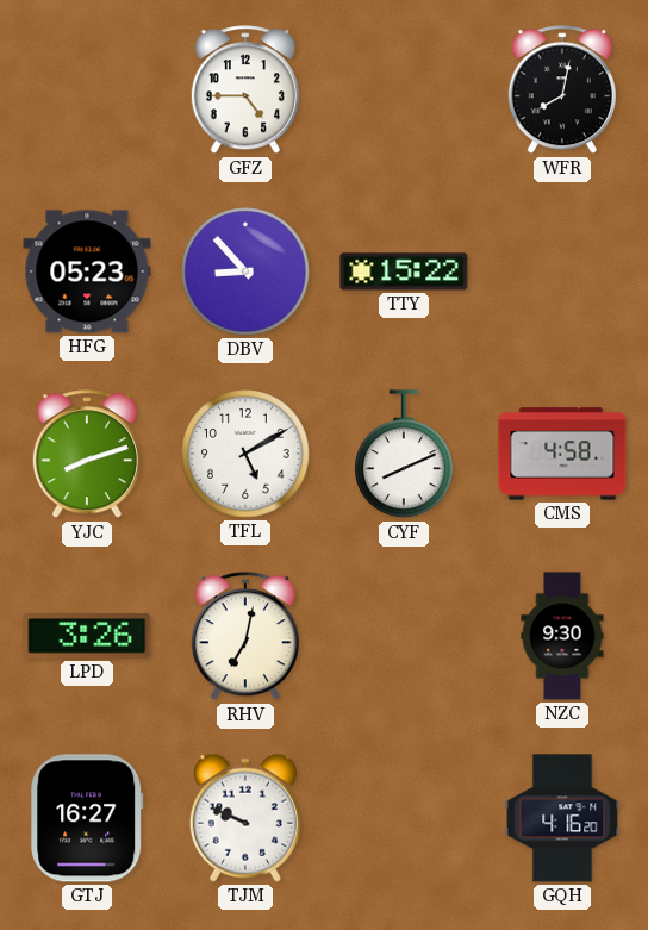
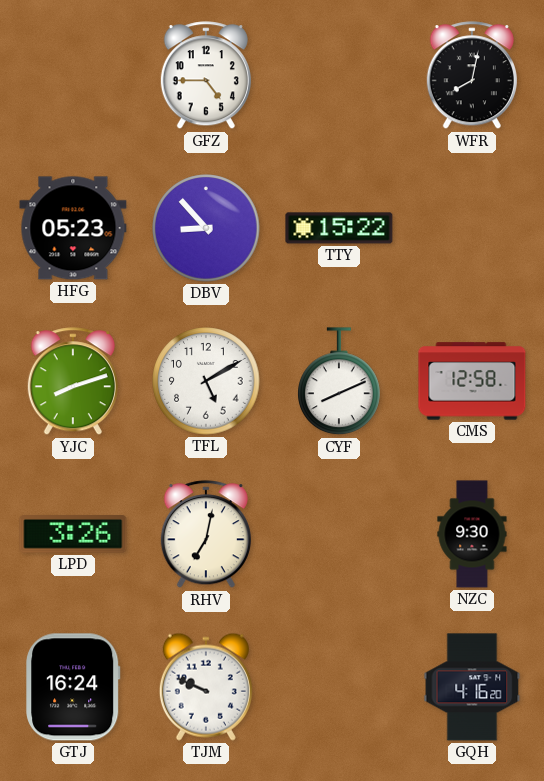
CMS: 4:58 -> 12:58
GTJ: 16:27 -> 16:24
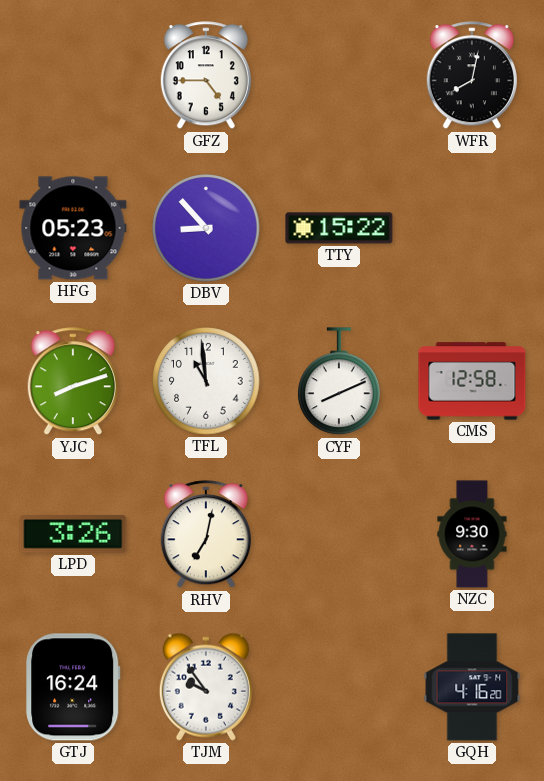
TFL: 5:10 -> 10:59
TJM: 9:49 -> 9:54
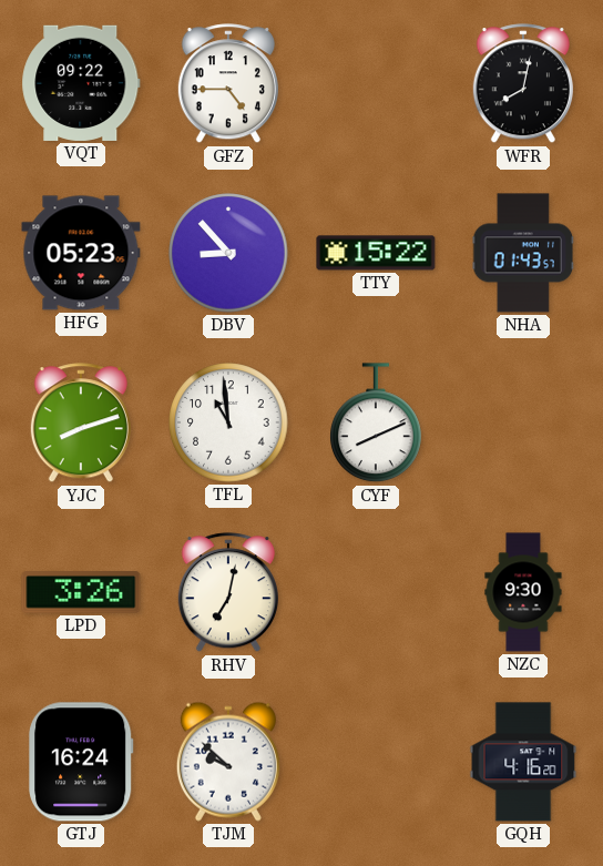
VQT: none -> 09:22
NHA: none -> 01:43
CMS: 12:58 -> none
TJM: 9:54 -> 9:52
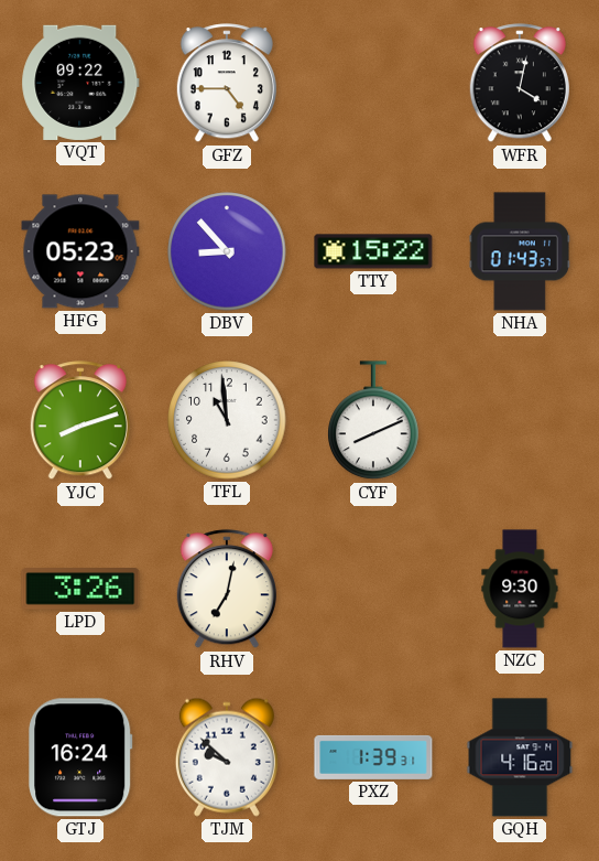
WFR: 8:02 -> 4:02
PXZ: none -> 1:39
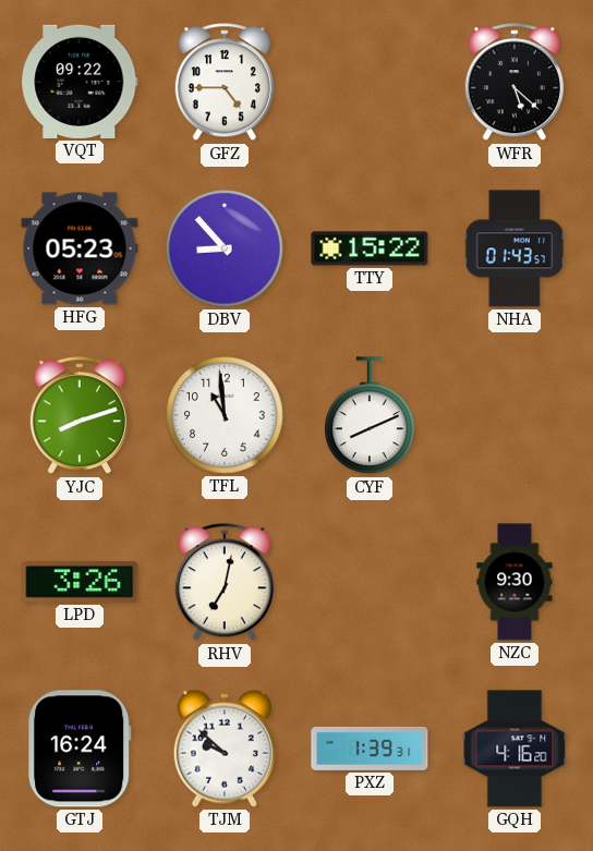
WFR: 4:02 -> 5:22
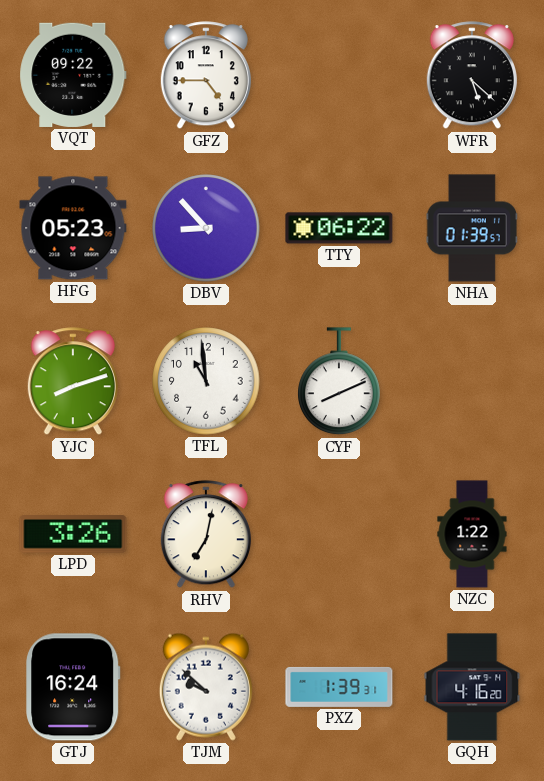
TTY: 15:22 -> 06:22
NHA: 01:43 -> 01:39
NZC: 9:30 -> 1:22
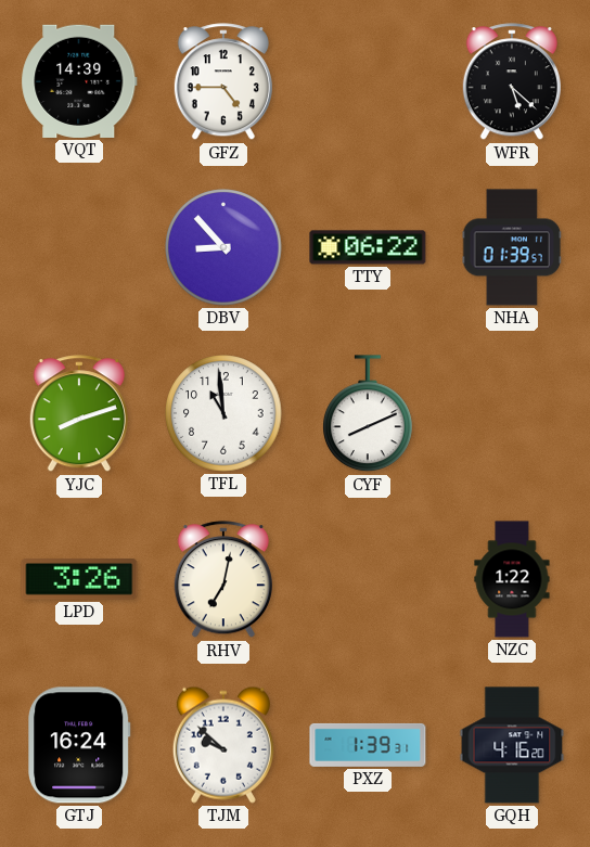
VQT: 09:22 -> 14:39
HFG: 05:23 -> none
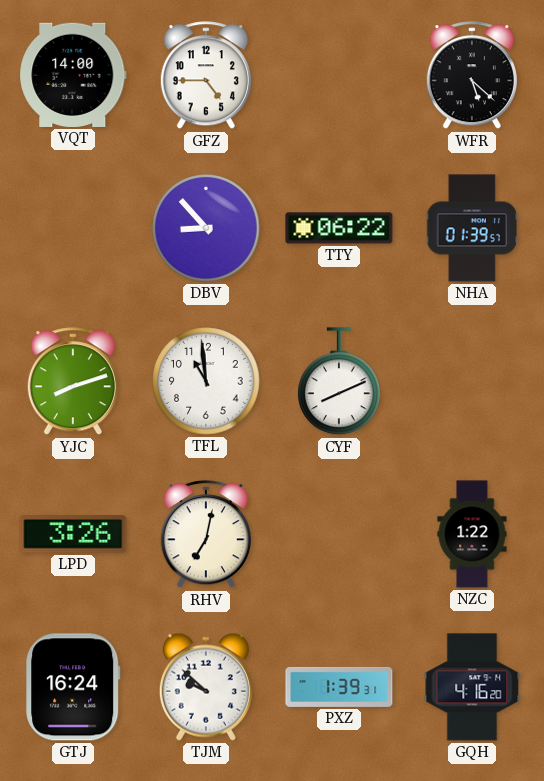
VQT: 14:39 -> 14:00
